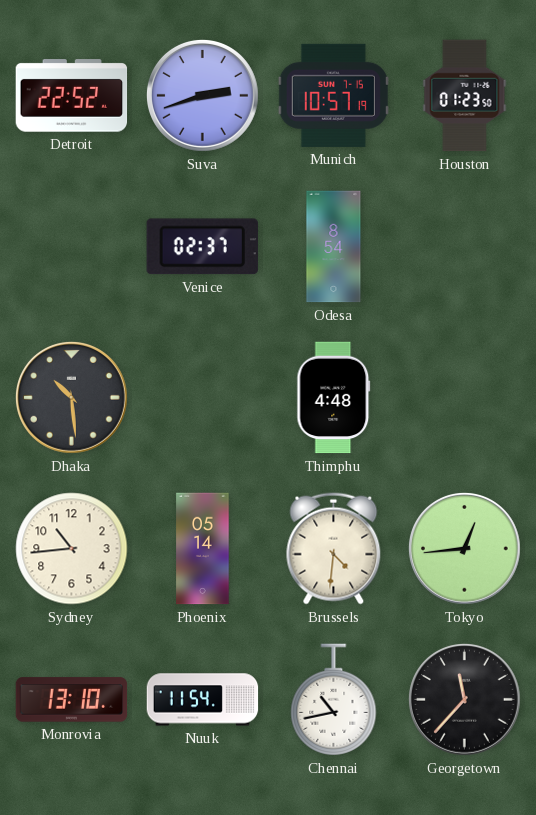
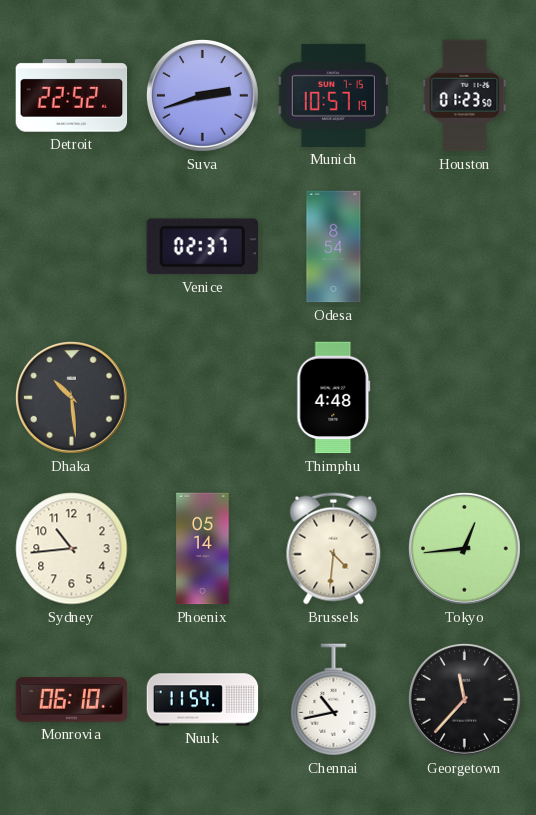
Monrovia: 13:10 -> 06:10
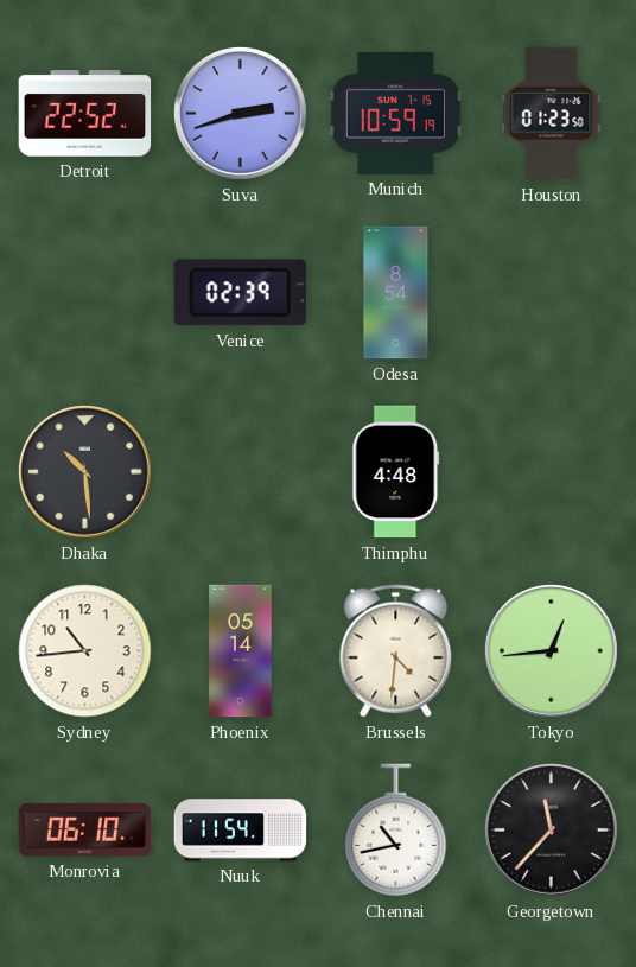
Munich: 10:57 -> 10:59
Venice: 02:37 -> 02:39
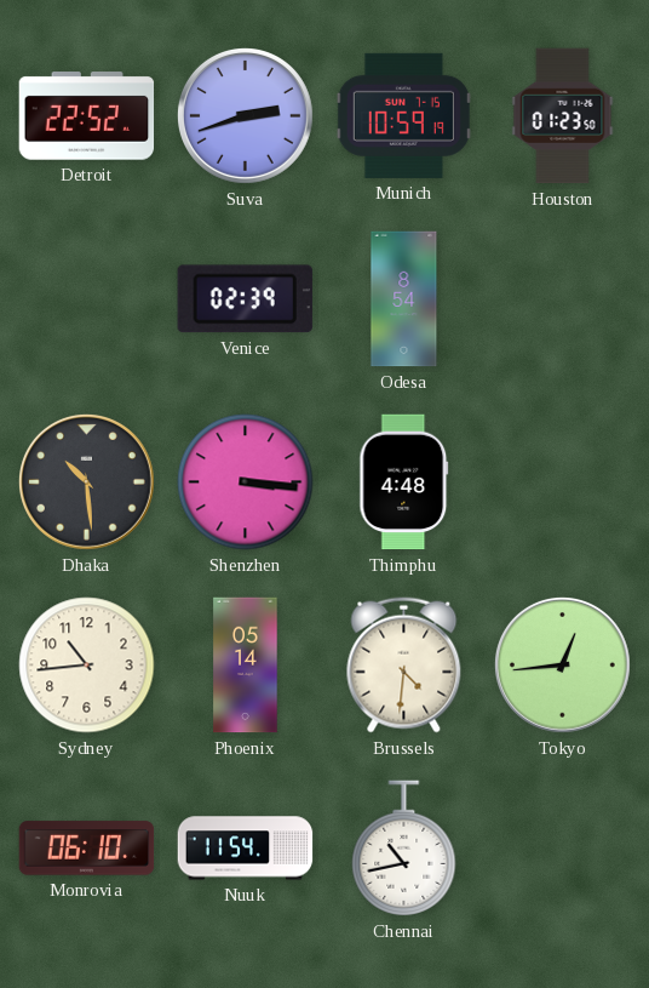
Shenzhen: none -> 3:16
Georgetown: 11:37 -> none
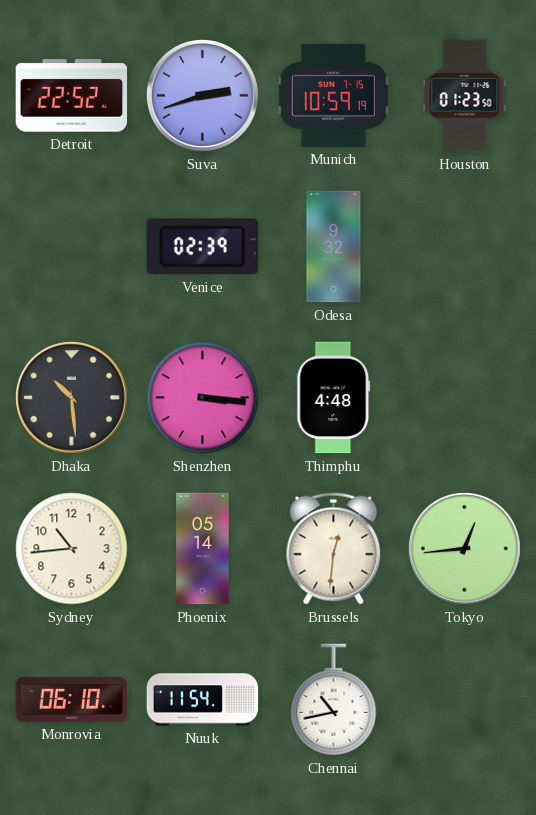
Odesa: 8:54 -> 9:32
Brussels: 4:31 -> 12:31
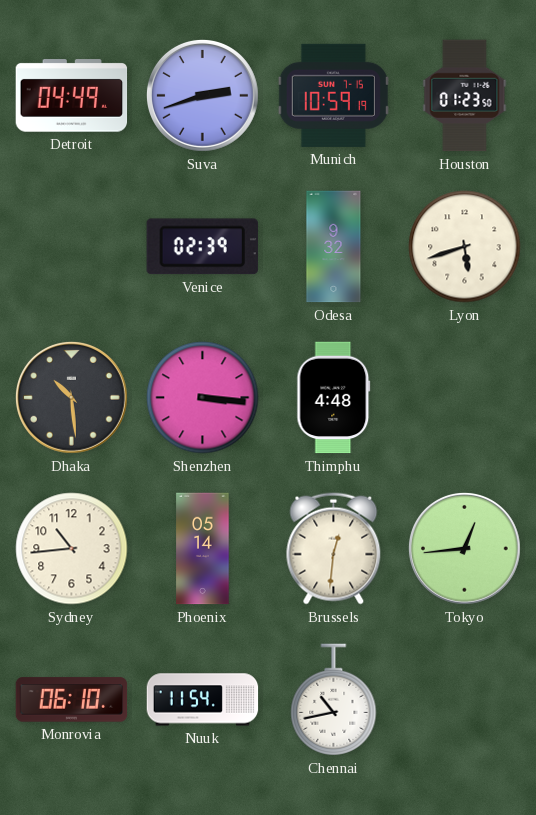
Detroit: 22:52 -> 04:49
Lyon: none -> 5:42
